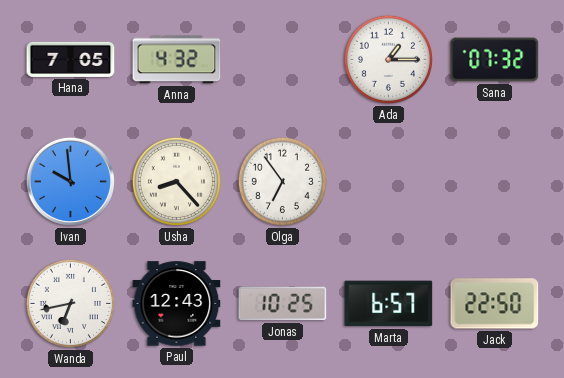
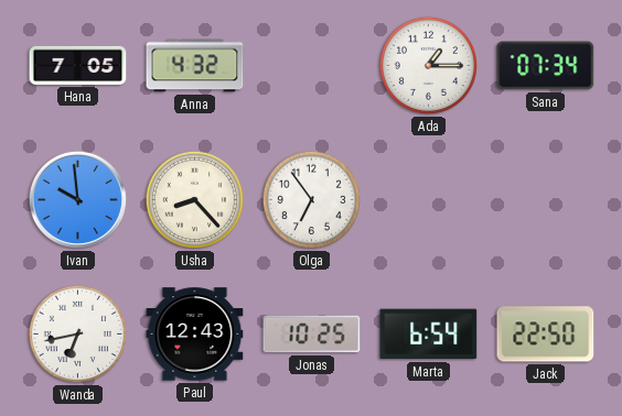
Sana: 07:32 -> 07:34
Marta: 6:57 -> 6:54
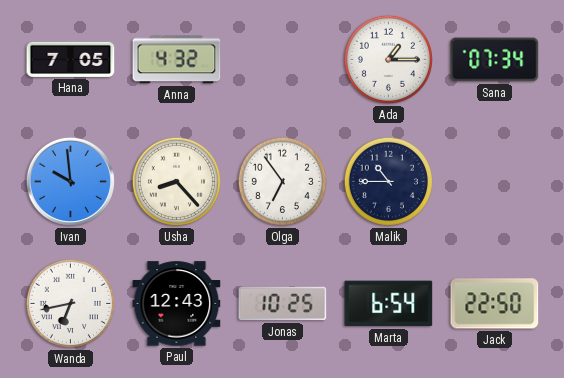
Malik: none -> 10:45
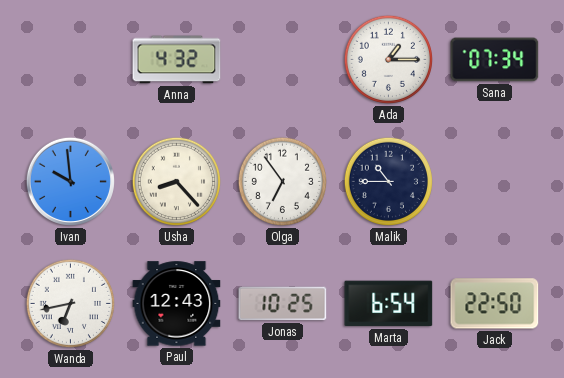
Hana: 7:05 -> none
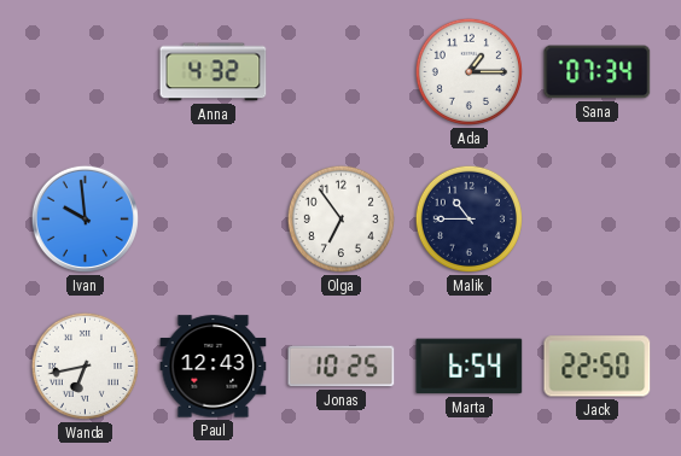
Usha: 8:23 -> none
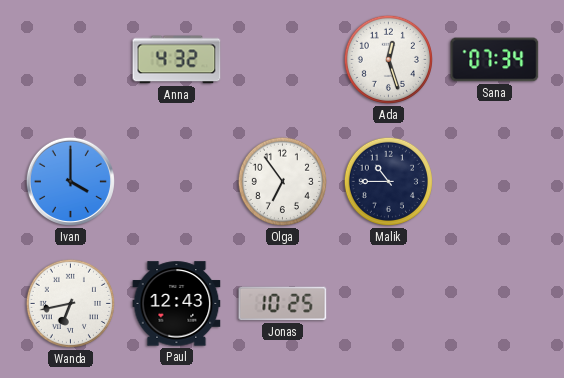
Ada: 1:15 -> 12:27
Ivan: 9:59 -> 4:00
Marta: 6:54 -> none
Jack: 22:50 -> none
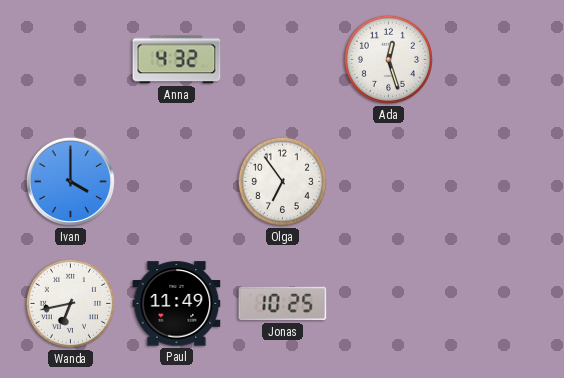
Sana: 07:34 -> none
Malik: 10:45 -> none
Paul: 12:43 -> 11:49
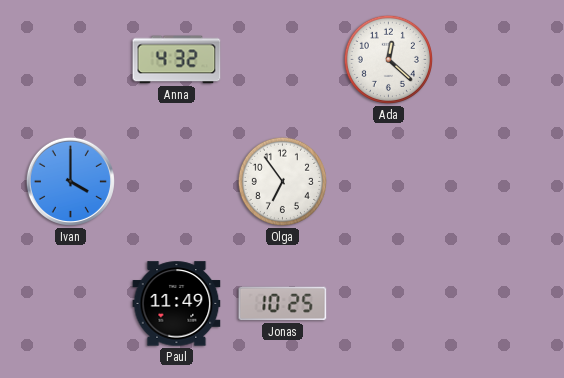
Ada: 12:27 -> 12:22
Wanda: 6:43 -> none
